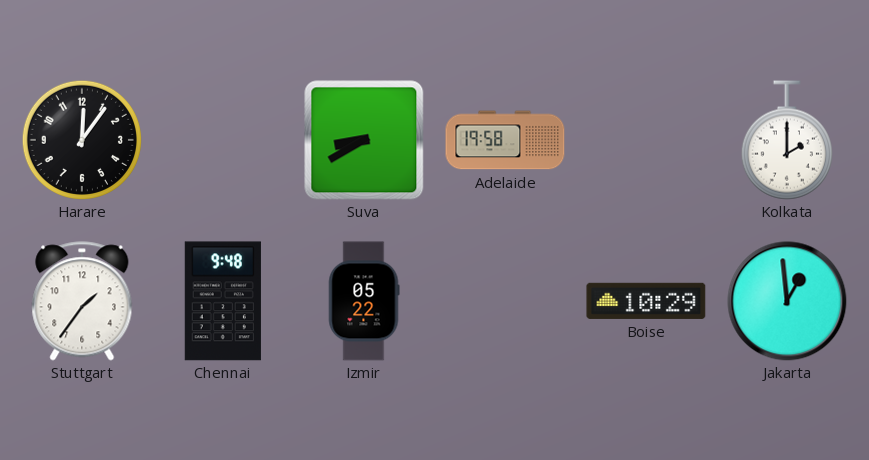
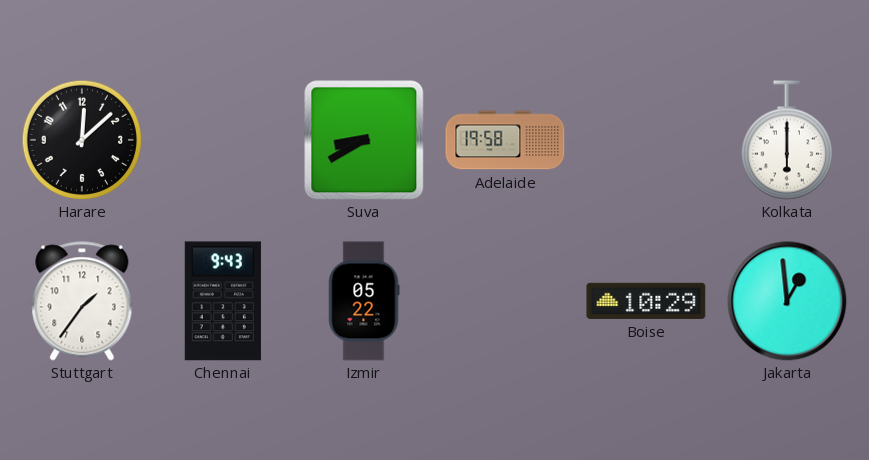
Harare: 12:06 -> 12:08
Kolkata: 2:00 -> 6:00
Chennai: 9:48 -> 9:43
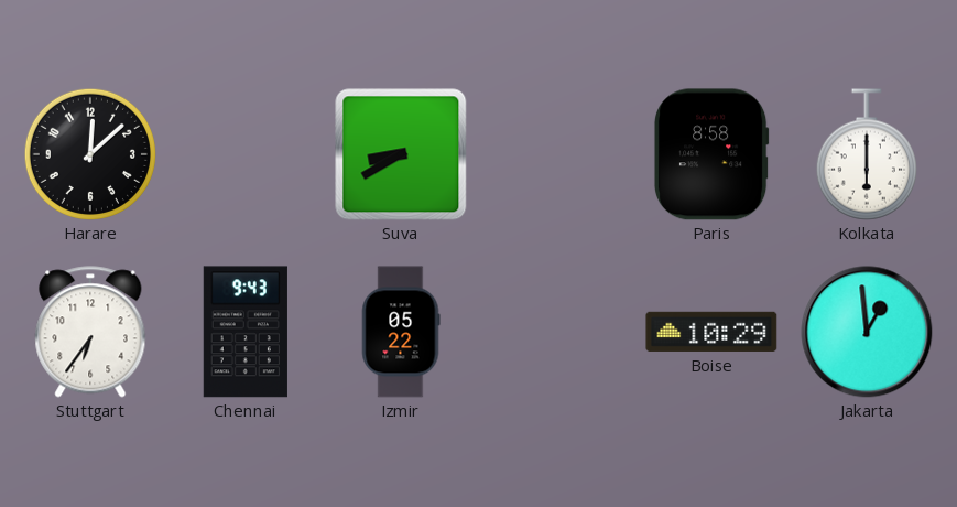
Adelaide: 19:58 -> none
Paris: none -> 8:58
Stuttgart: 1:36 -> 6:36
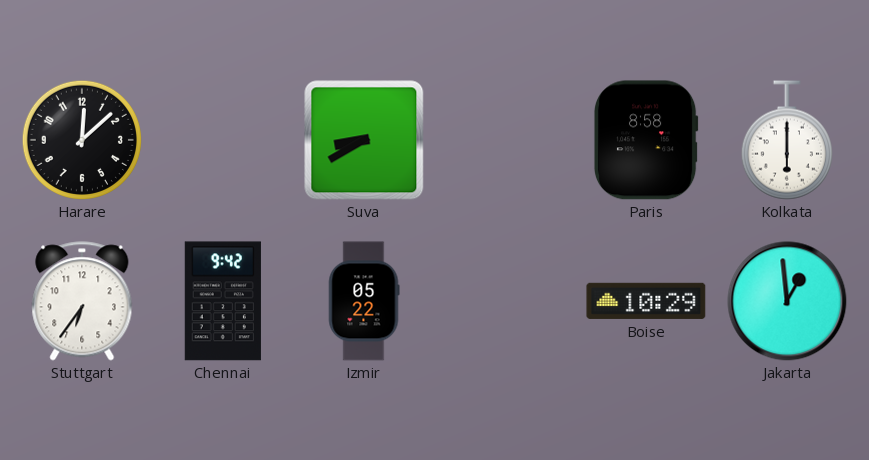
Chennai: 9:43 -> 9:42
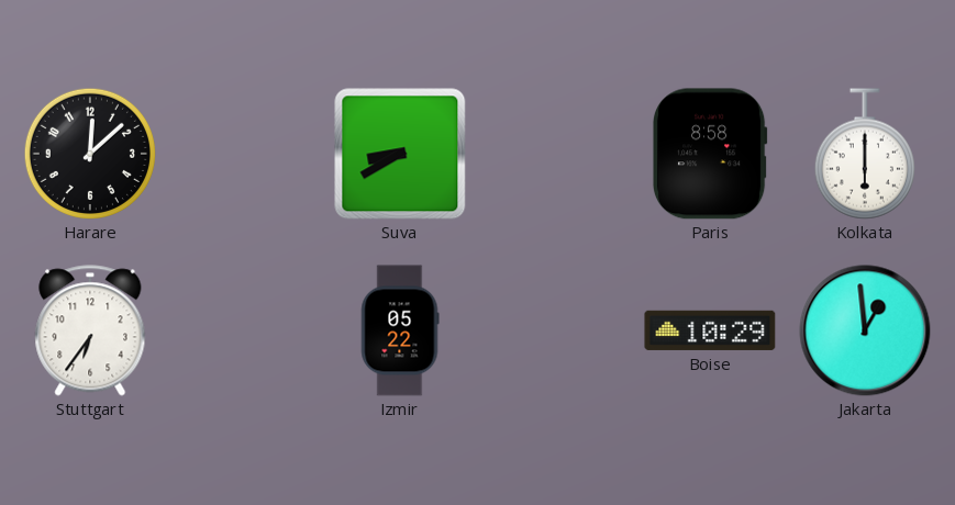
Chennai: 9:42 -> none
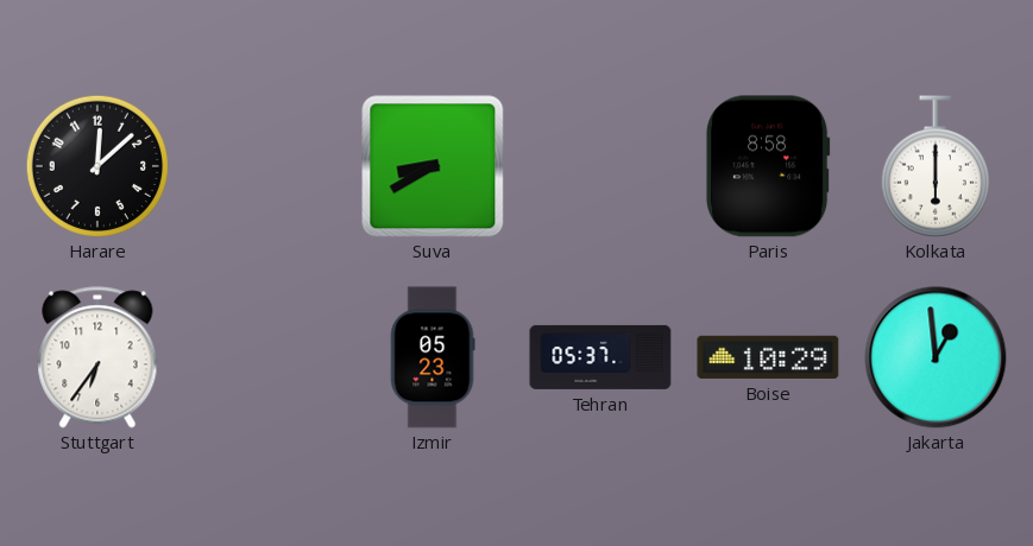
Izmir: 05:22 -> 05:23
Tehran: none -> 05:37
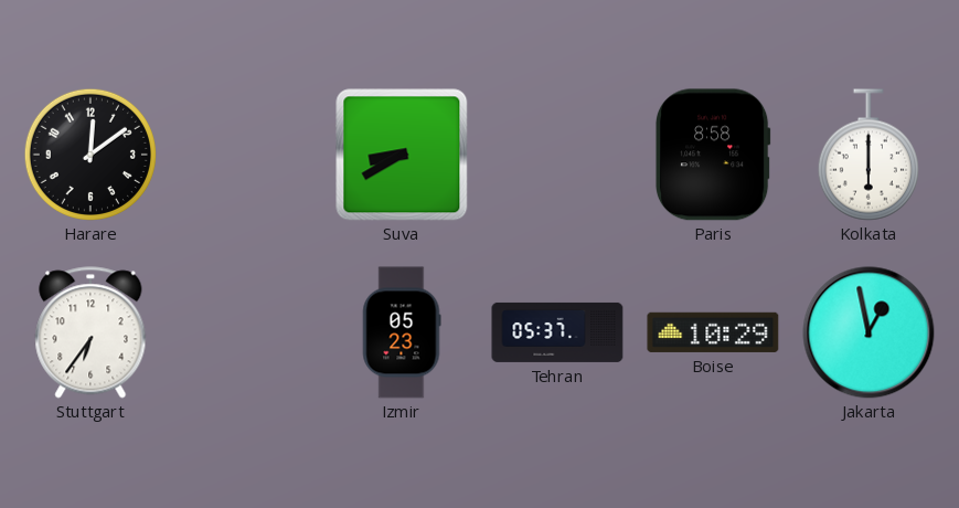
Harare: 12:08 -> 12:09
Jakarta: 12:59 -> 12:58
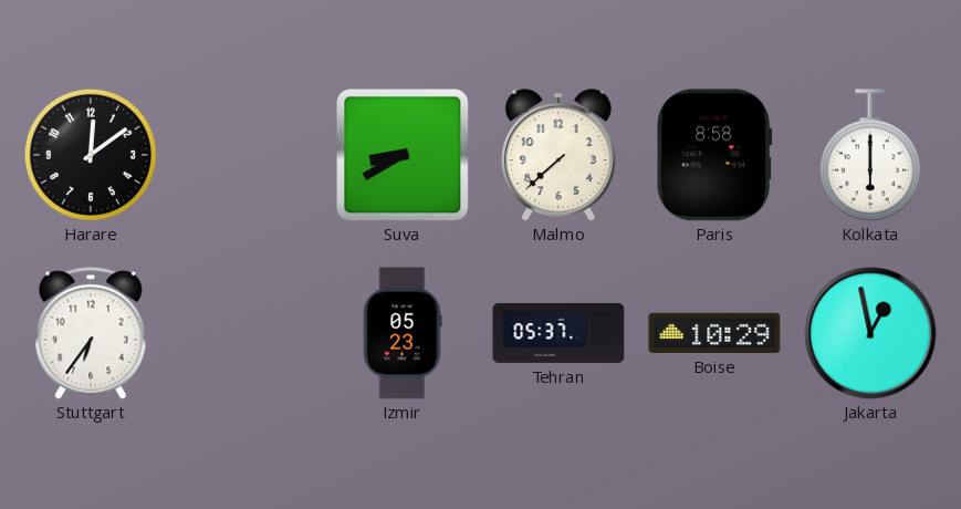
Malmo: none -> 7:38
